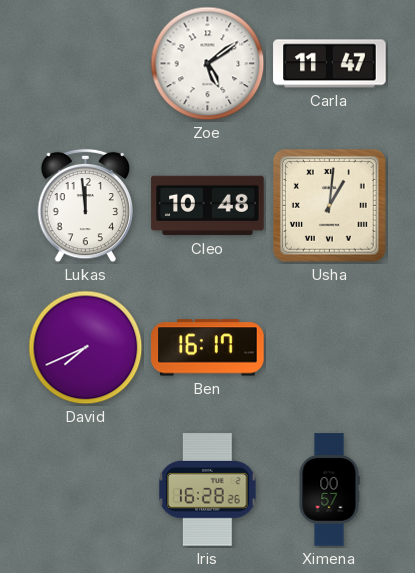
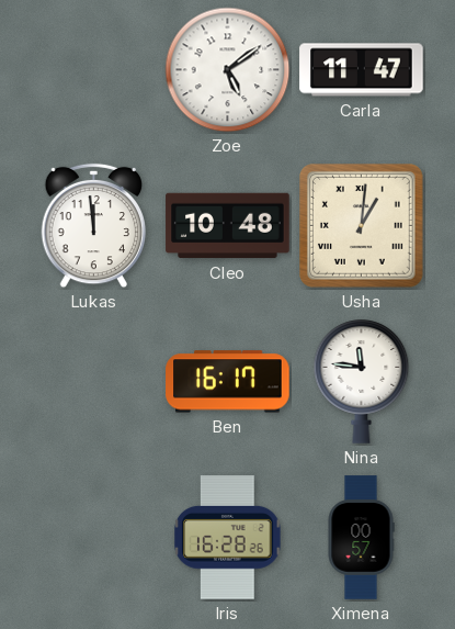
David: 7:41 -> none
Nina: none -> 11:46
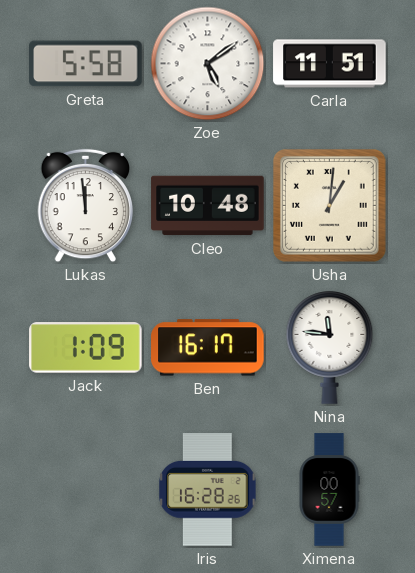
Greta: none -> 5:58
Carla: 11:47 -> 11:51
Jack: none -> 1:09
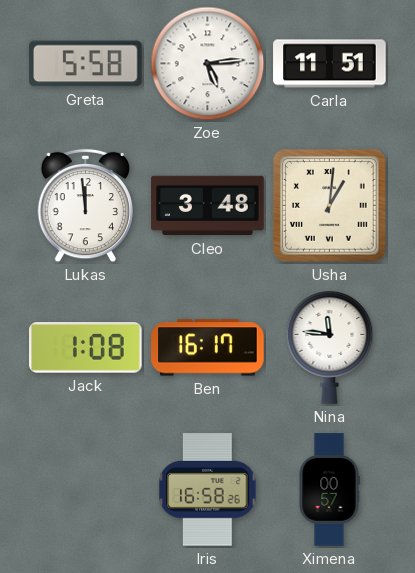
Zoe: 5:09 -> 5:14
Cleo: 10:48 -> 3:48
Jack: 1:09 -> 1:08
Iris: 16:28 -> 16:58
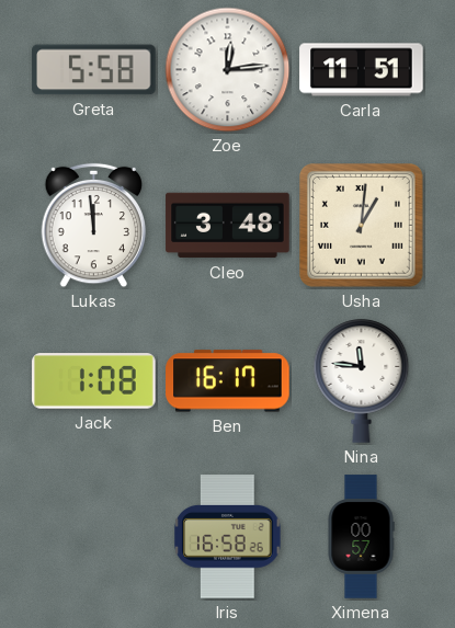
Zoe: 5:14 -> 12:14
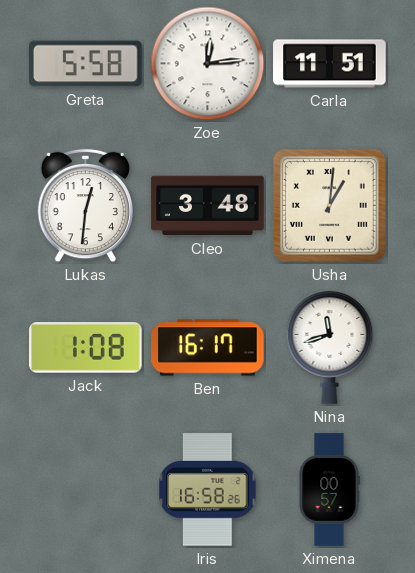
Lukas: 11:59 -> 12:31
Nina: 11:46 -> 11:42
